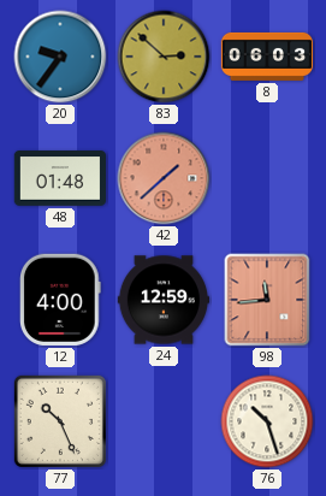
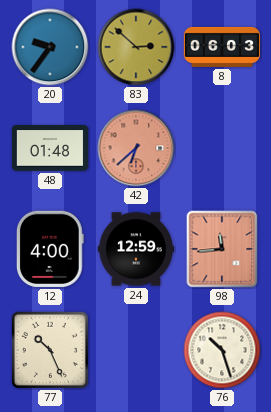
42: 1:38 -> 6:38
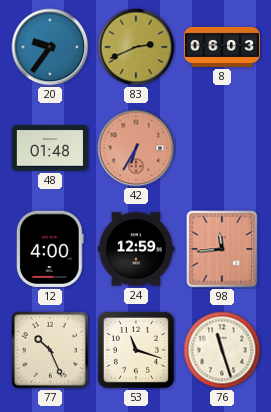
83: 2:52 -> 2:41
42: 6:38 -> 6:35
53: none -> 11:18
76: 10:27 -> 11:27
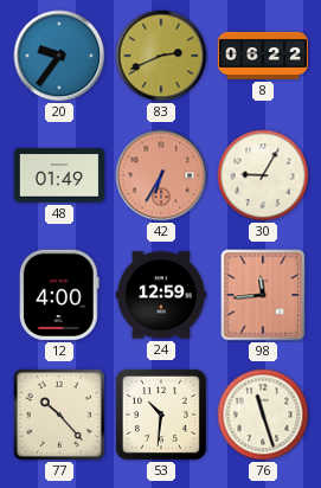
8: 06:03 -> 06:22
48: 01:48 -> 01:49
30: none -> 9:05
77: 10:26 -> 10:23
53: 11:18 -> 10:31
